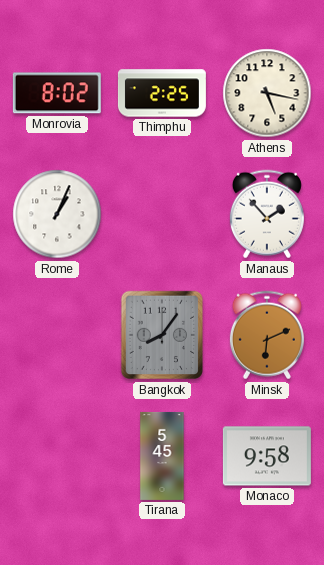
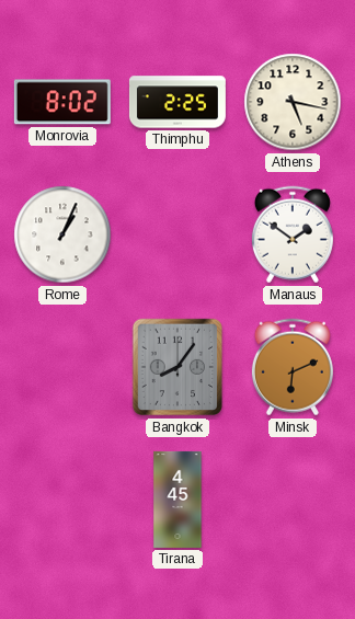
Manaus: 1:53 -> 1:51
Tirana: 5:45 -> 4:45
Monaco: 9:58 -> none
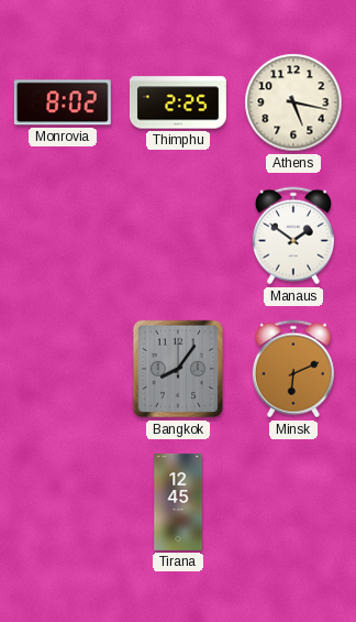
Rome: 1:04 -> none
Tirana: 4:45 -> 12:45
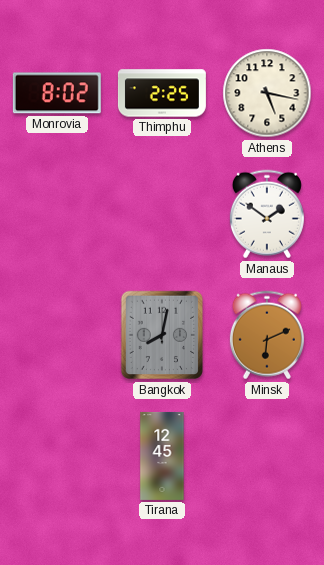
Bangkok: 8:06 -> 8:02
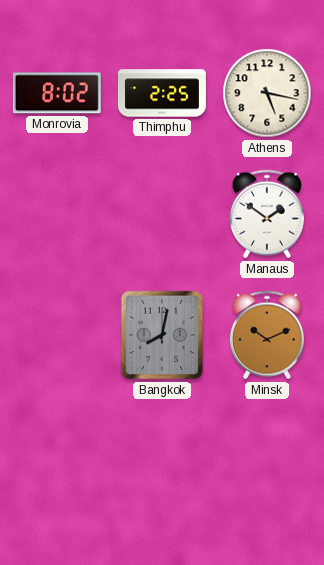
Minsk: 6:11 -> 10:11
Tirana: 12:45 -> none
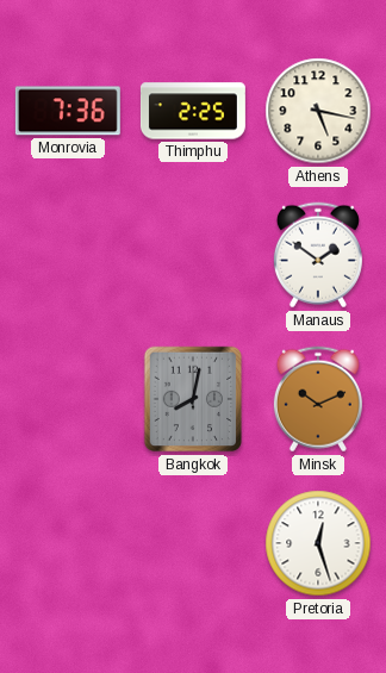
Monrovia: 8:02 -> 7:36
Pretoria: none -> 12:27
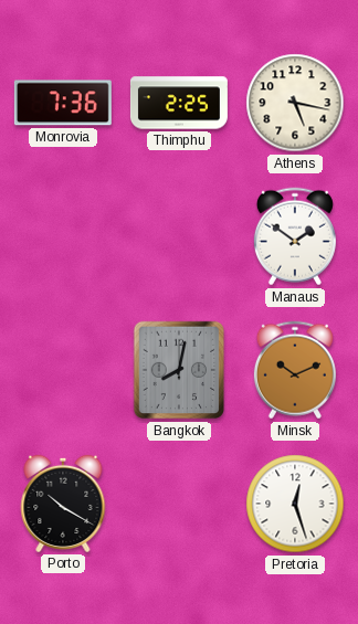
Porto: none -> 10:20
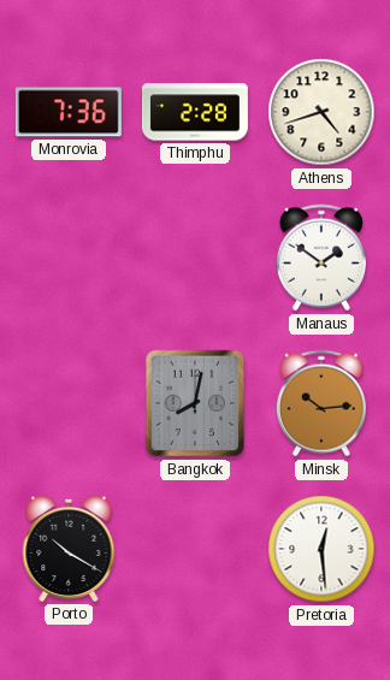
Thimphu: 2:25 -> 2:28
Athens: 5:17 -> 4:42
Minsk: 10:11 -> 10:14
Pretoria: 12:27 -> 12:29
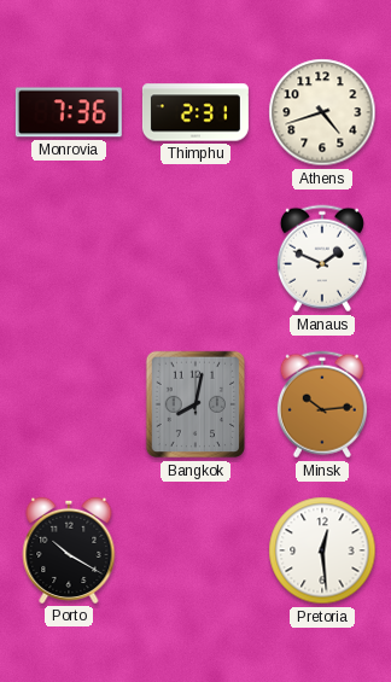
Thimphu: 2:28 -> 2:31
Manaus: 1:51 -> 1:49
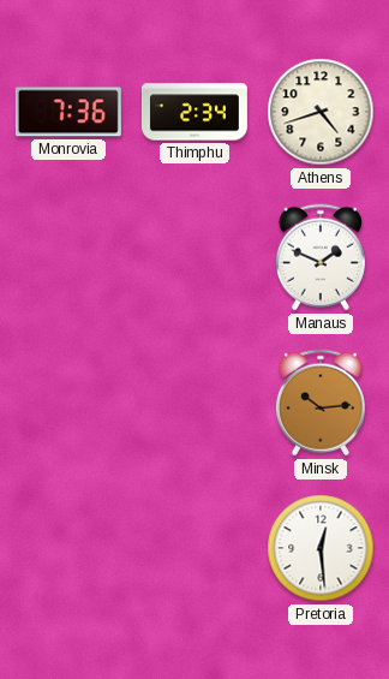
Thimphu: 2:31 -> 2:34
Bangkok: 8:02 -> none
Porto: 10:20 -> none
